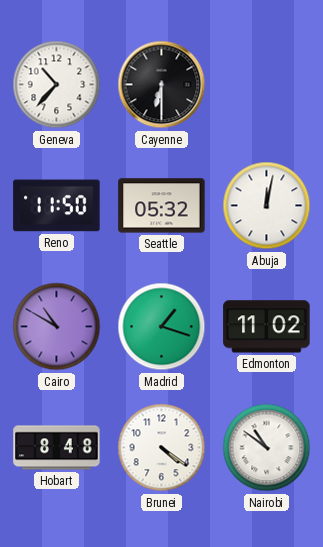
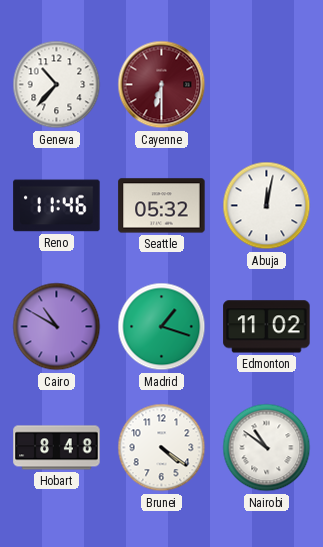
Cayenne dial: black -> burgundy
Reno: 11:50 -> 11:46
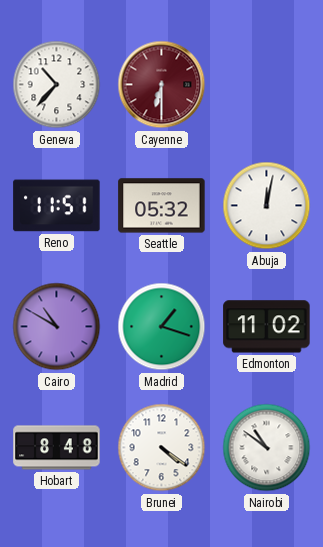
Reno: 11:46 -> 11:51
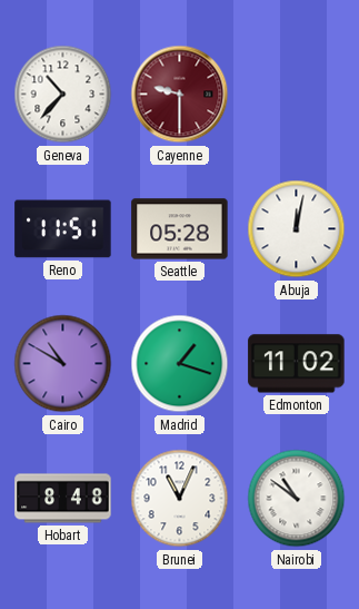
Cayenne: 6:30 -> 9:30
Seattle: 05:32 -> 05:28
Brunei: 4:21 -> 11:04
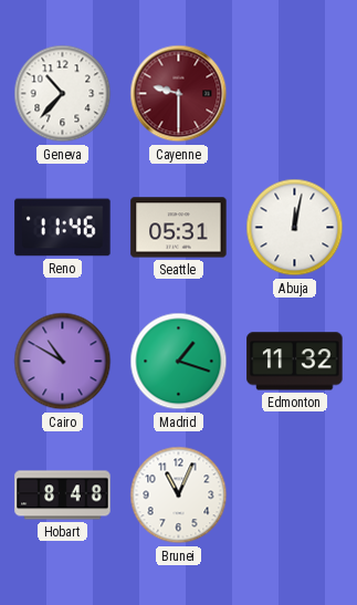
Reno: 11:51 -> 11:46
Seattle: 05:28 -> 05:31
Edmonton: 11:02 -> 11:32
Nairobi: 10:51 -> none
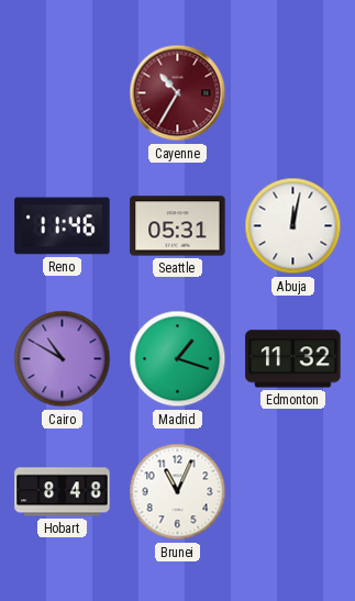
Geneva: 10:37 -> none
Cayenne: 9:30 -> 10:35
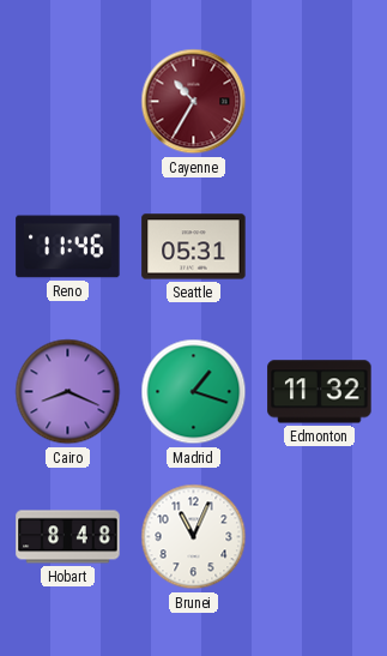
Abuja: 12:02 -> none
Cairo: 10:50 -> 8:19
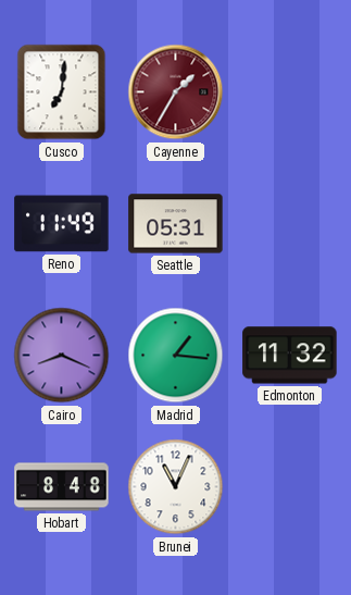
Cusco: none -> 7:01
Cayenne: 10:35 -> 1:35
Reno: 11:46 -> 11:49
Madrid: 1:18 -> 1:16
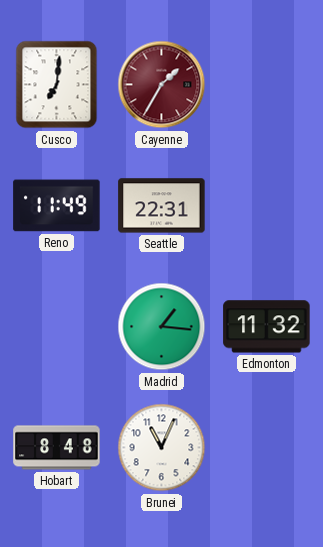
Seattle: 05:31 -> 22:31
Cairo: 8:19 -> none
